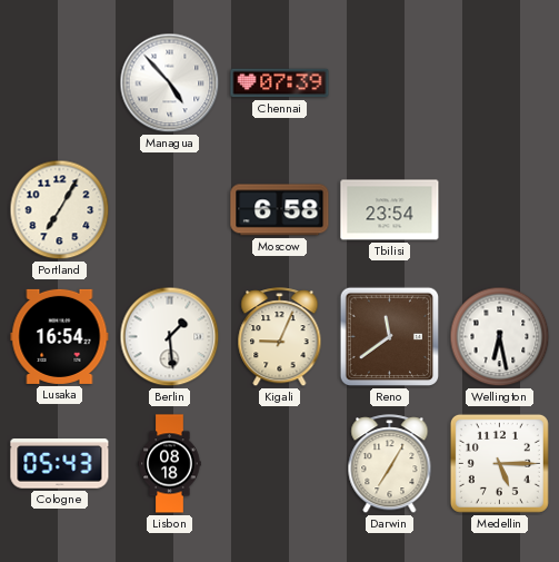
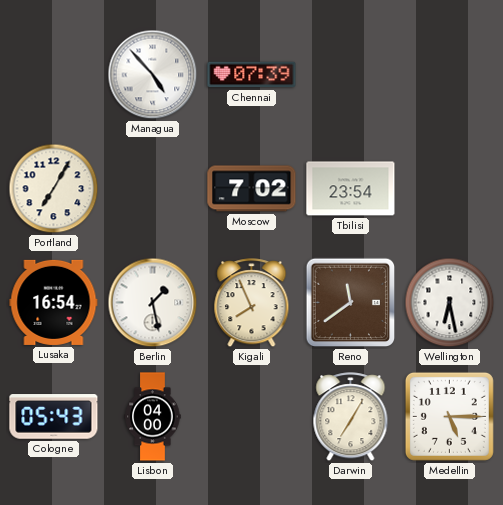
Moscow: 6:58 -> 7:02
Berlin: 1:29 -> 1:28
Kigali: 9:04 -> 7:56
Lisbon: 08:18 -> 04:00
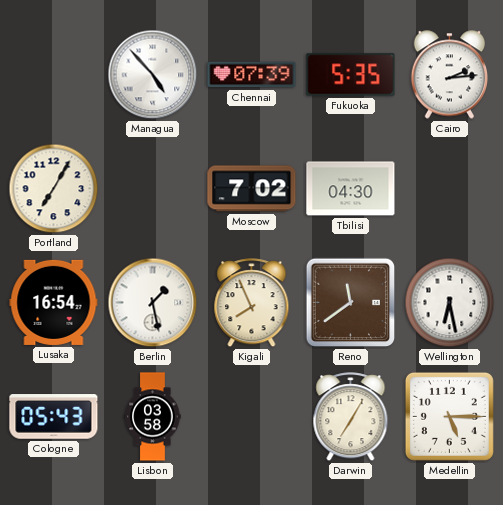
Fukuoka: none -> 5:35
Cairo: none -> 2:14
Tbilisi: 23:54 -> 04:30
Lisbon: 04:00 -> 03:58
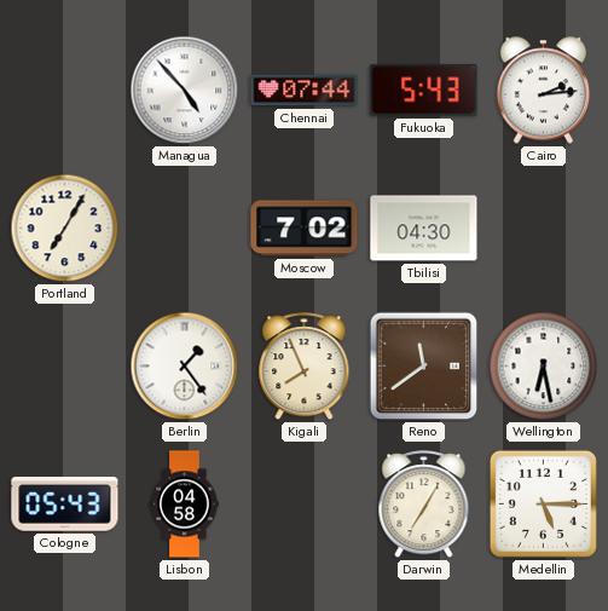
Chennai: 07:39 -> 07:44
Fukuoka: 5:35 -> 5:43
Lusaka: 16:54 -> none
Berlin: 1:28 -> 1:24
Lisbon: 03:58 -> 04:58
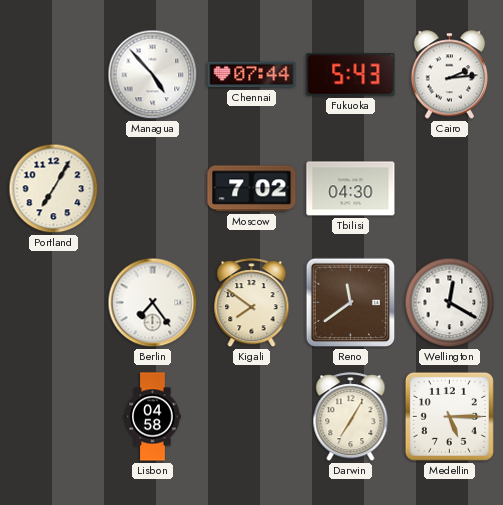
Berlin: 1:24 -> 7:24
Kigali: 7:56 -> 7:51
Wellington: 6:28 -> 12:20
Cologne: 05:43 -> none
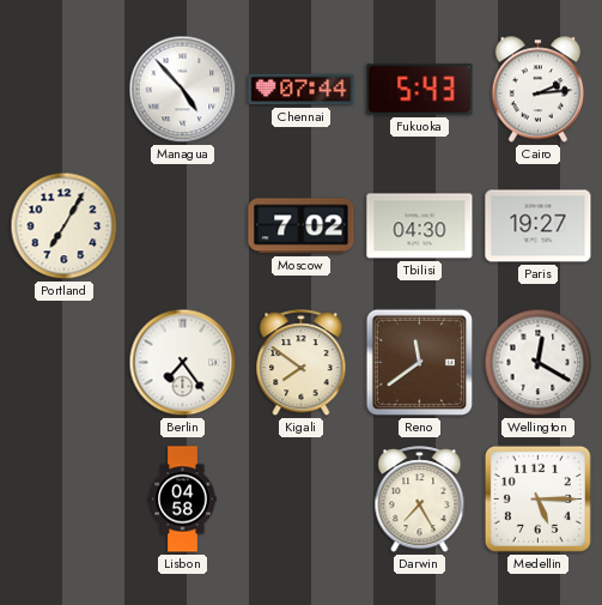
Paris: none -> 19:27
Darwin: 7:05 -> 7:25
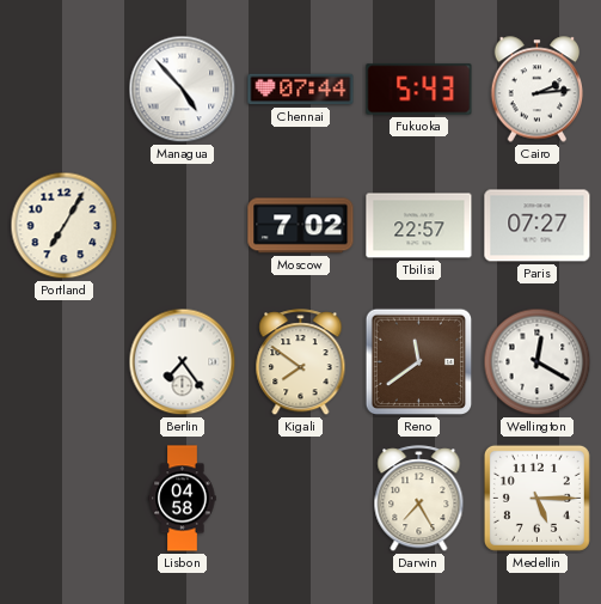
Tbilisi: 04:30 -> 22:57
Paris: 19:27 -> 07:27
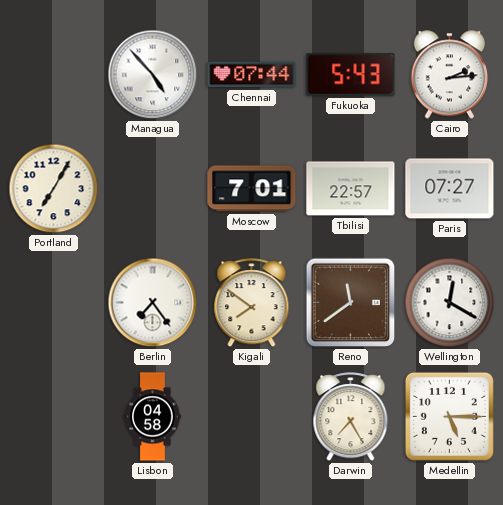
Moscow: 7:02 -> 7:01
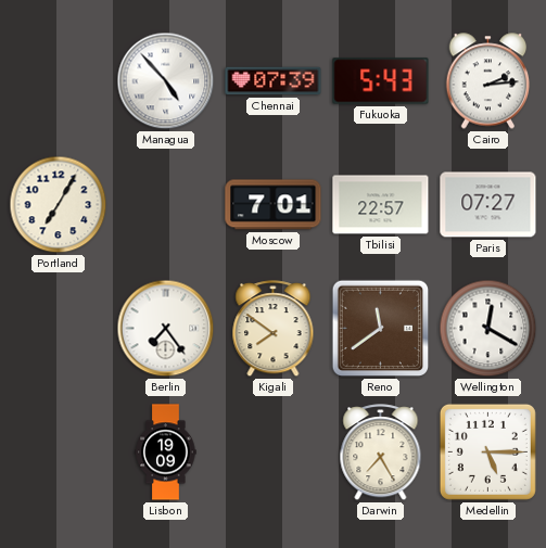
Chennai: 07:44 -> 07:39
Lisbon: 04:58 -> 19:09
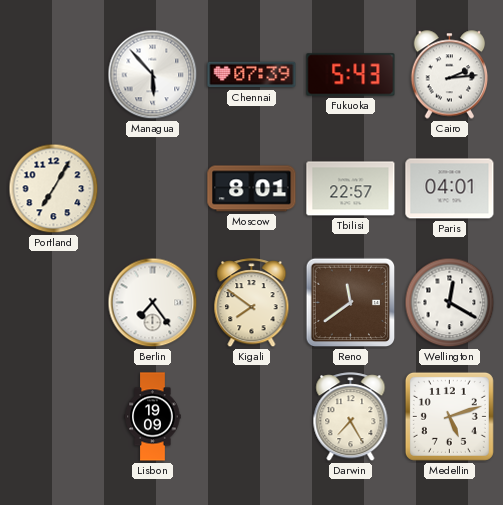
Managua: 4:53 -> 5:53
Moscow: 7:01 -> 8:01
Paris: 07:27 -> 04:01
Medellin: 5:15 -> 5:12
